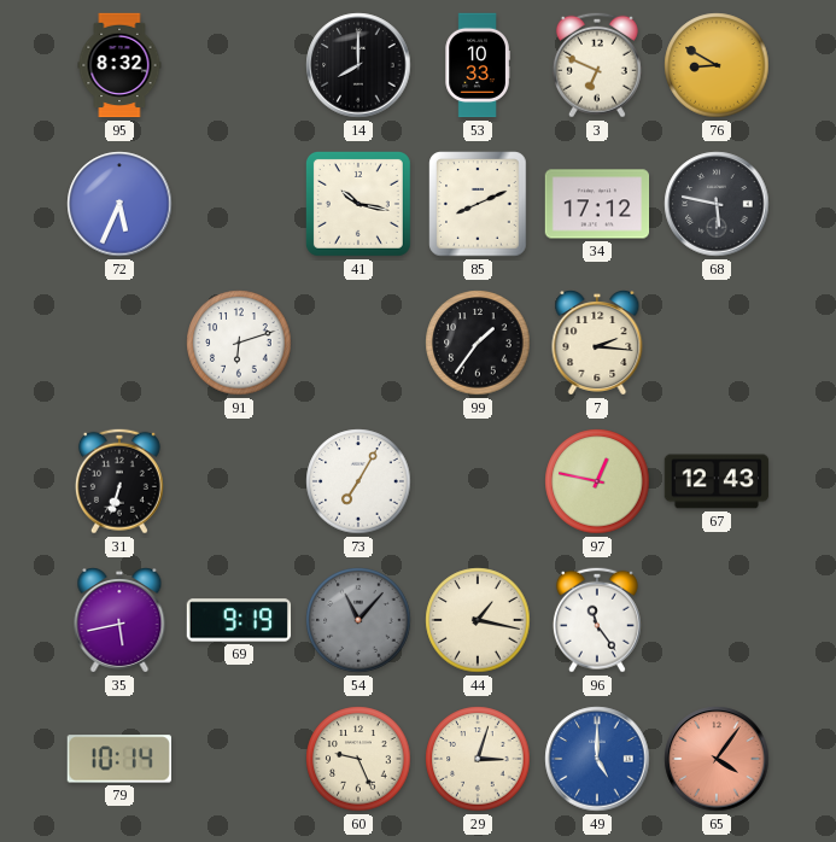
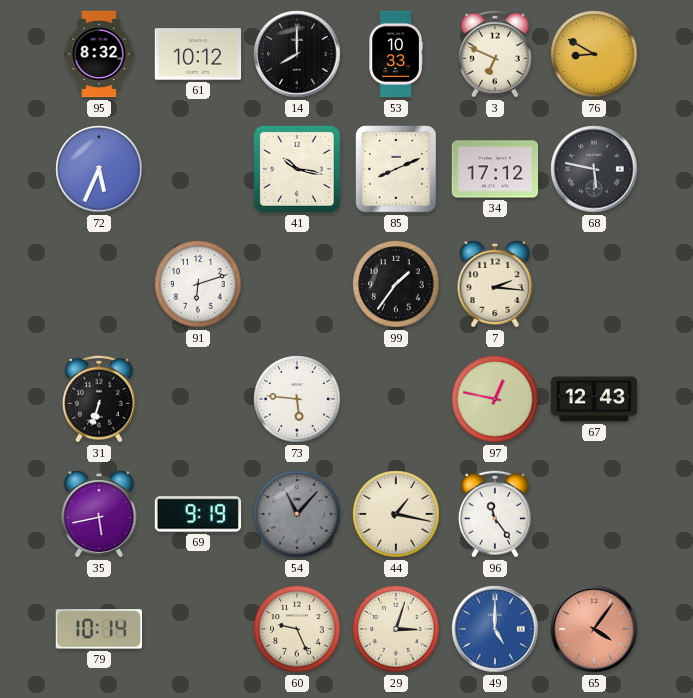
61: none -> 10:12
73: 7:05 -> 5:46
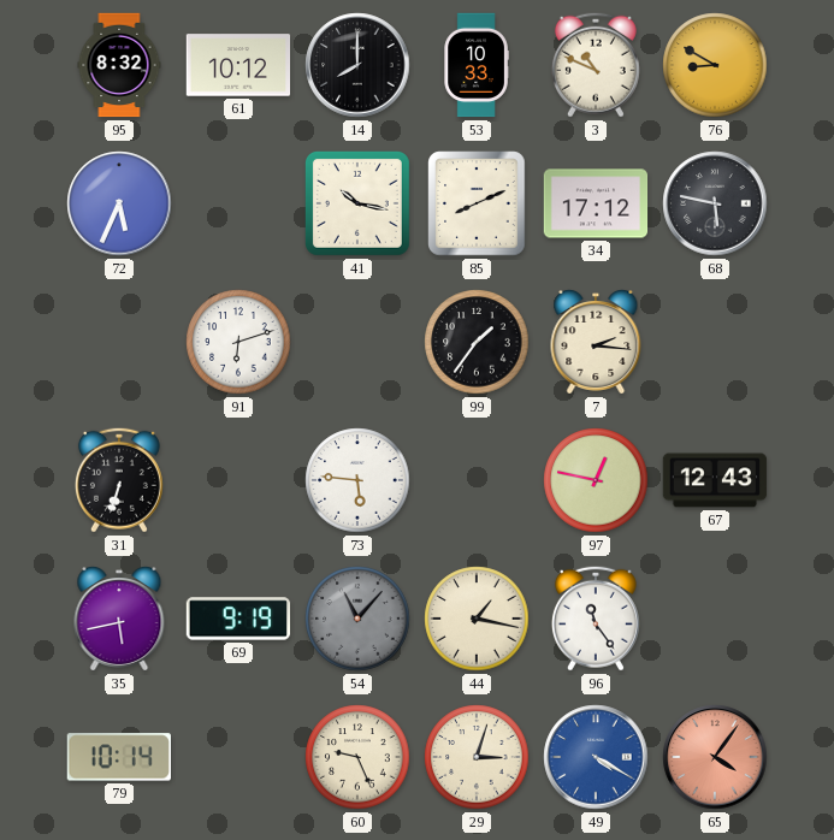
3: 6:49 -> 10:49
49: 5:00 -> 4:20
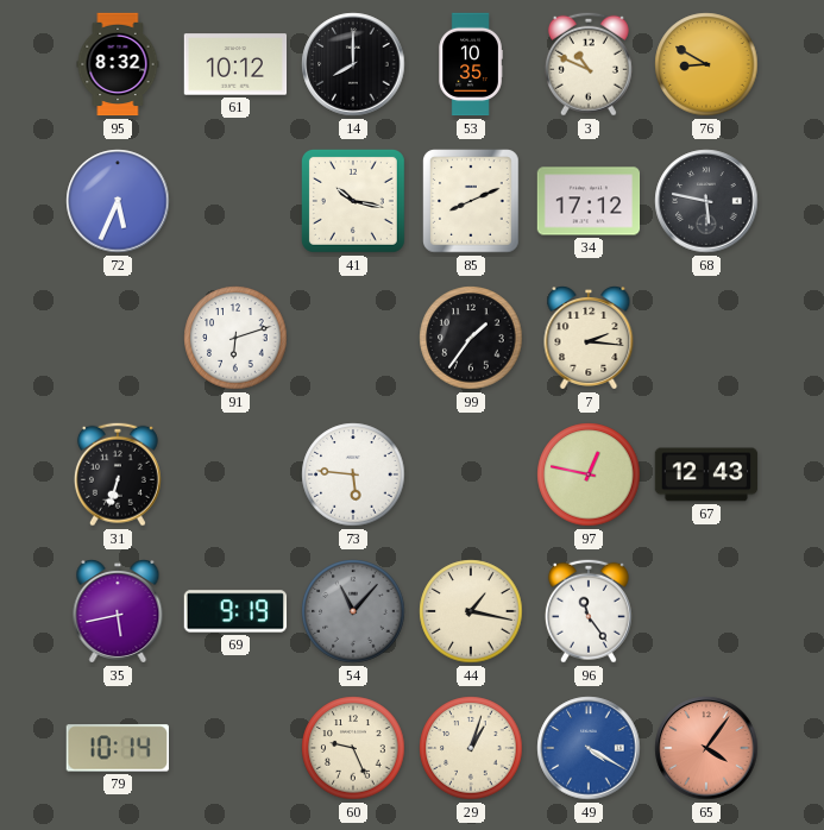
53: 10:33 -> 10:35
29: 3:03 -> 1:03
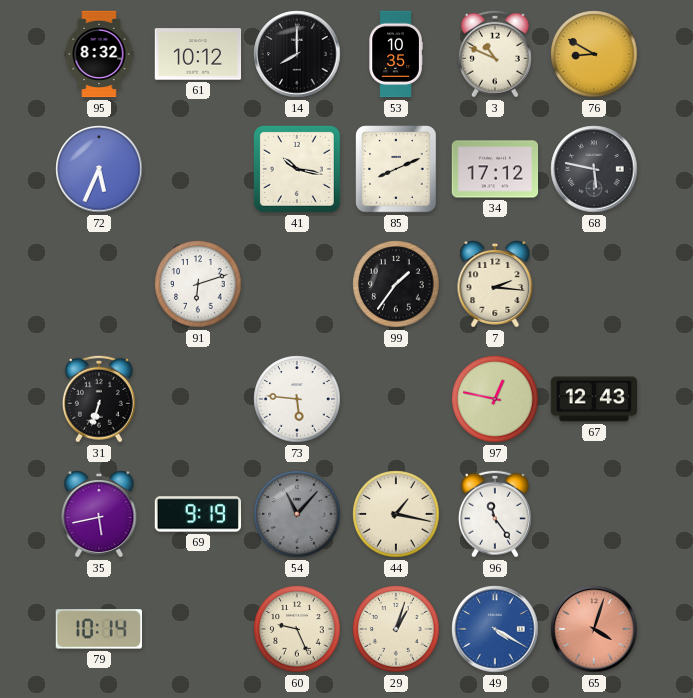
65: 4:06 -> 4:03
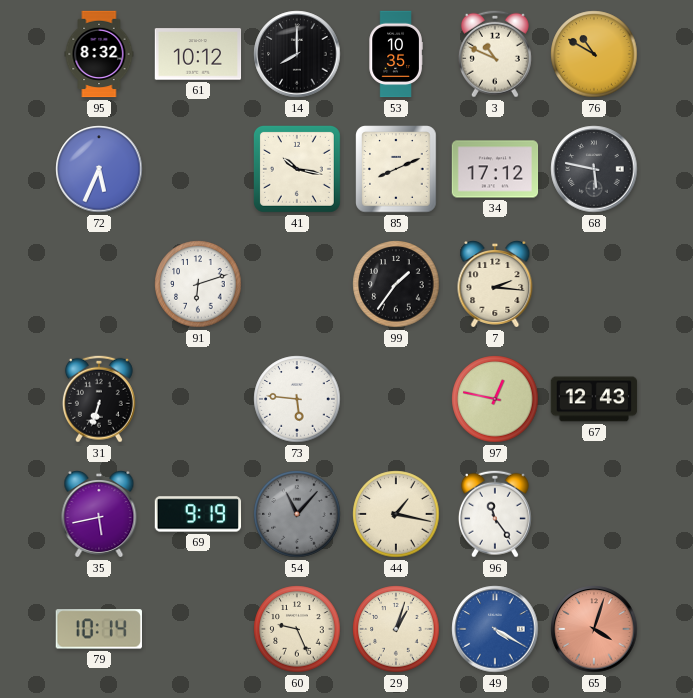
76: 8:50 -> 10:50
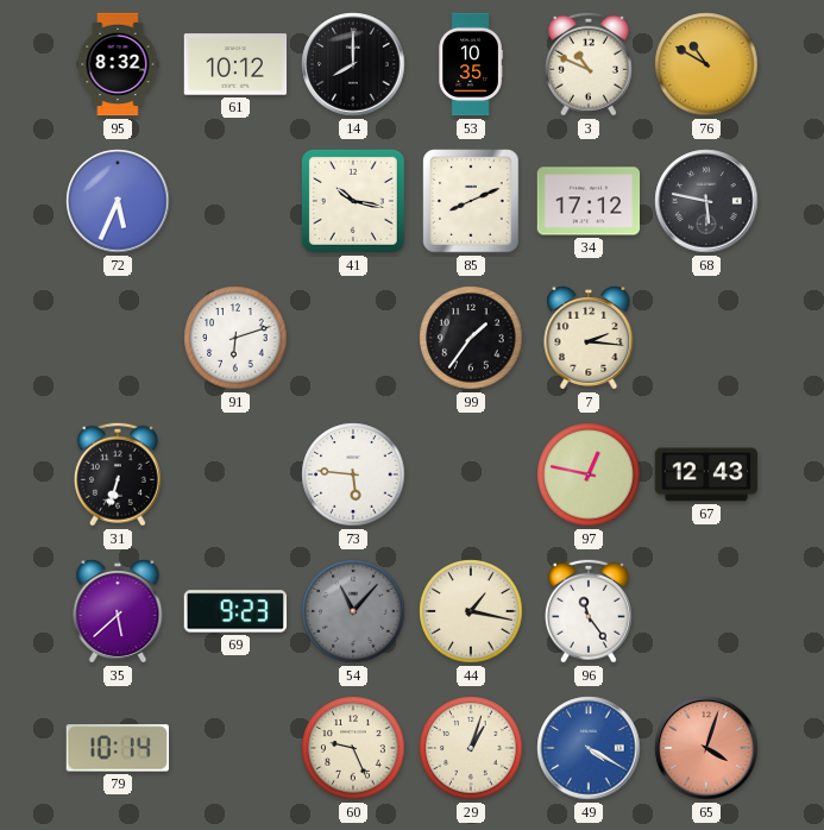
35: 5:43 -> 5:38
69: 9:19 -> 9:23
